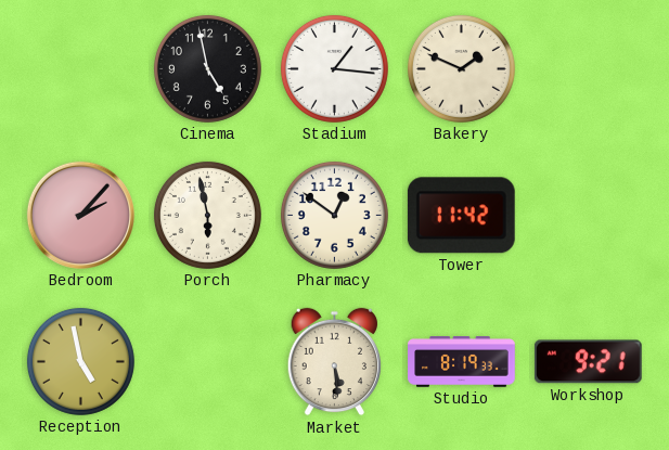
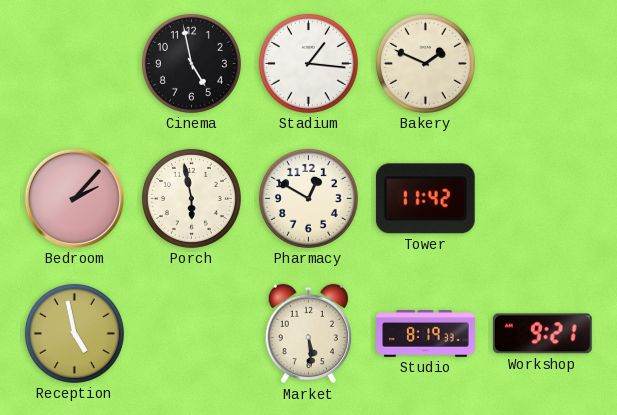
Pharmacy: 12:51 -> 12:50
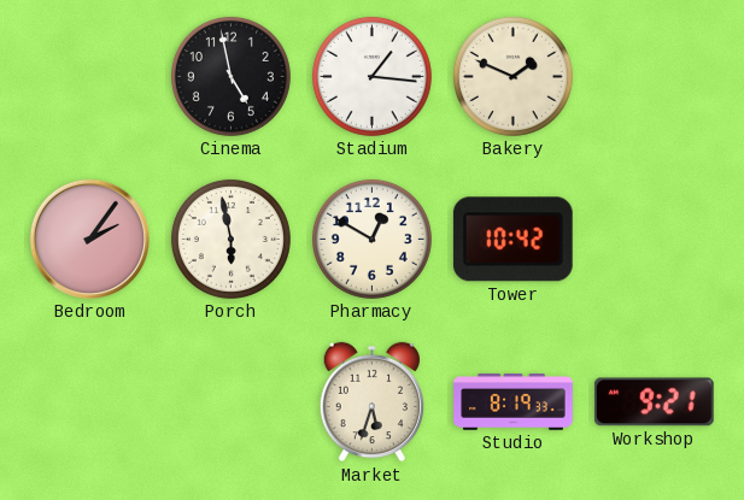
Bedroom: 2:07 -> 2:06
Tower: 11:42 -> 10:42
Reception: 4:58 -> none
Market: 5:29 -> 5:33
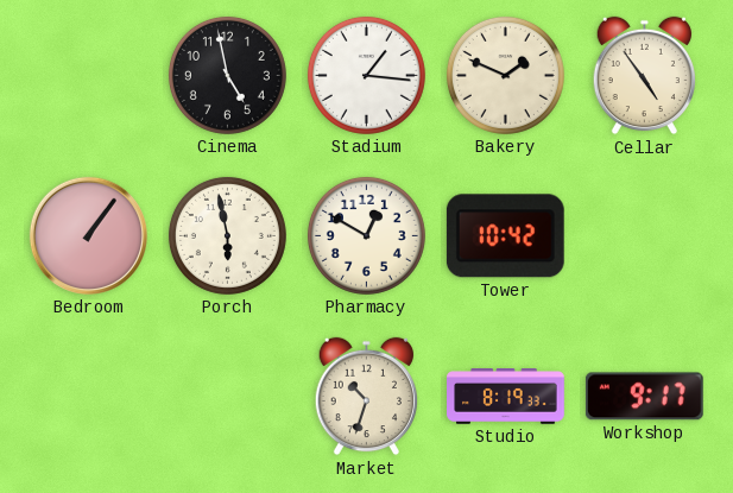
Cellar: none -> 4:54
Bedroom: 2:06 -> 1:06
Market: 5:33 -> 10:33
Workshop: 9:21 -> 9:17
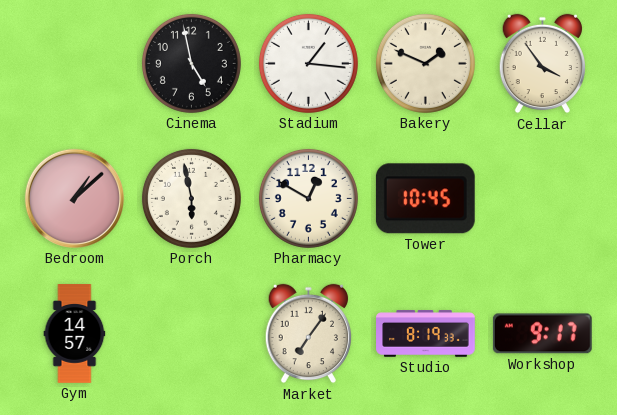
Cellar: 4:54 -> 3:54
Bedroom: 1:06 -> 1:08
Tower: 10:42 -> 10:45
Gym: none -> 14:57
Market: 10:33 -> 7:06
